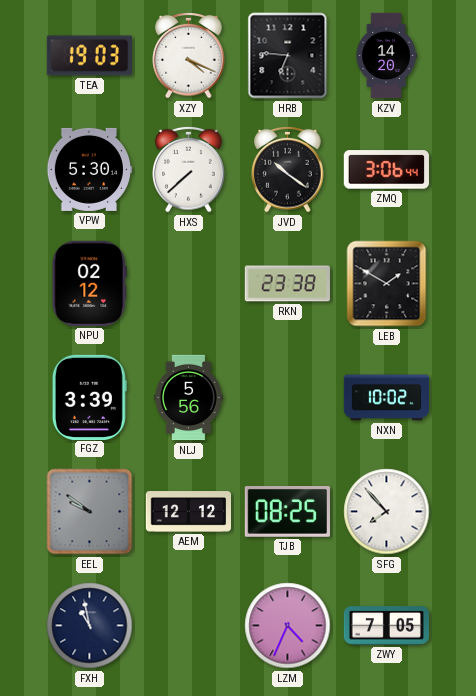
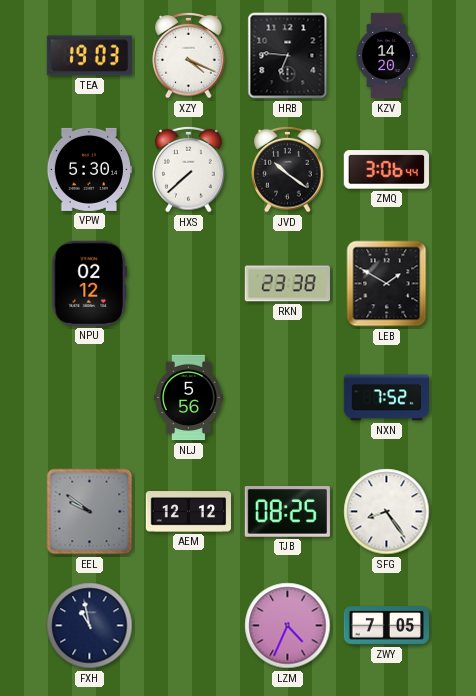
FGZ: 3:39 -> none
NXN: 10:02 -> 7:52
SFG: 7:53 -> 8:24
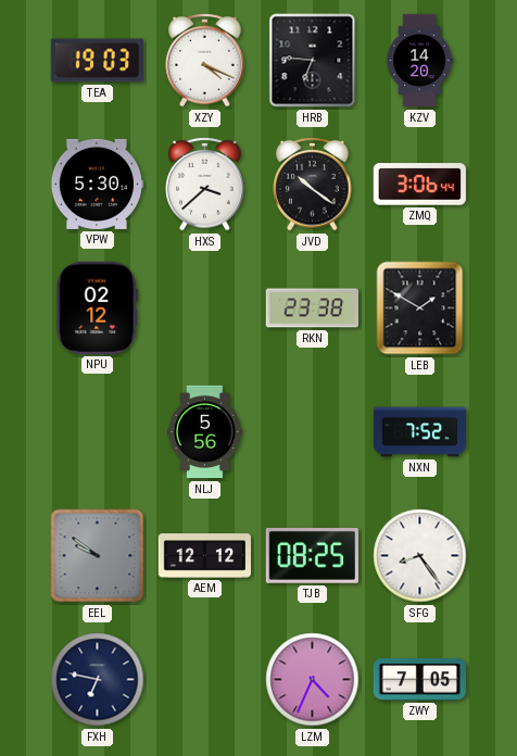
HXS: 7:38 -> 3:38
FXH: 10:58 -> 6:47
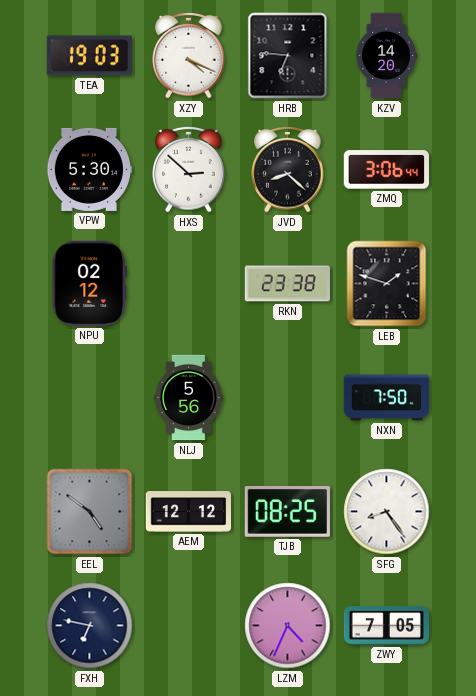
HXS: 3:38 -> 2:52
JVD: 10:21 -> 8:22
LEB: 1:50 -> 1:48
NXN: 7:52 -> 7:50
EEL: 9:51 -> 4:51
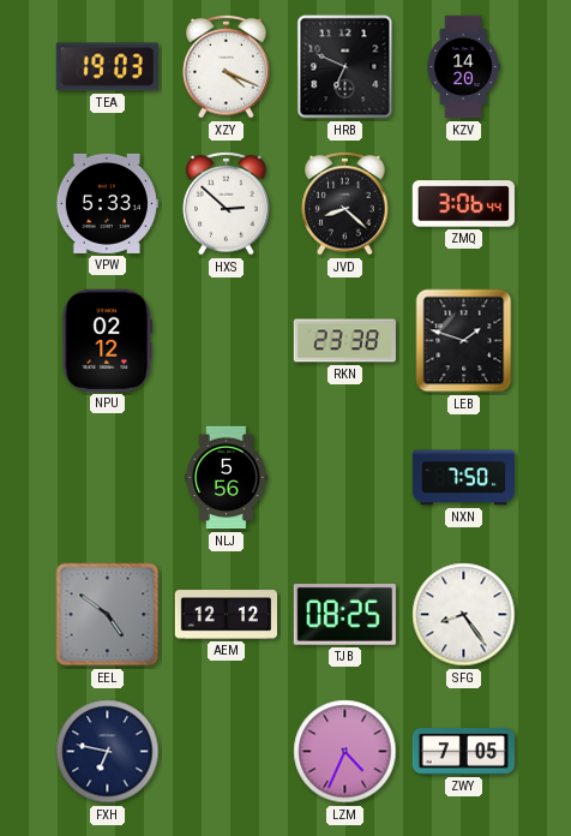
HRB: 6:46 -> 6:49
VPW: 5:30 -> 5:33
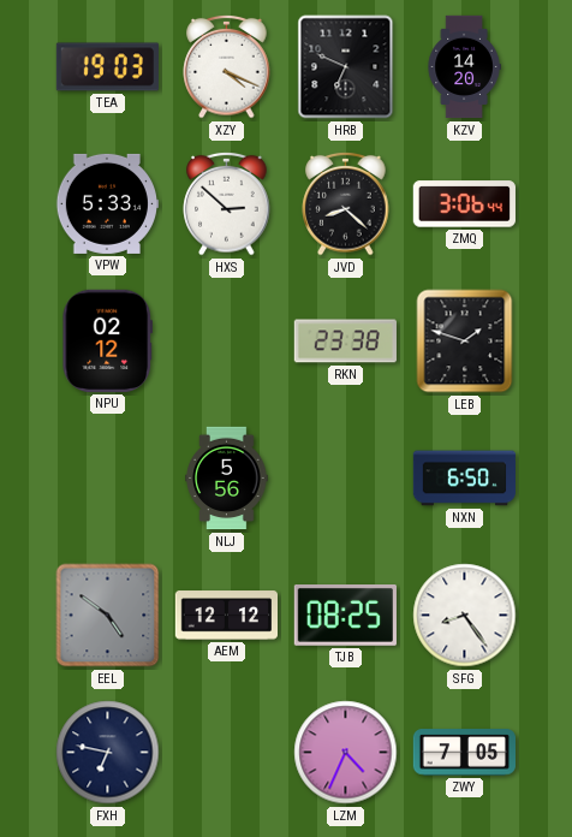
NXN: 7:50 -> 6:50
